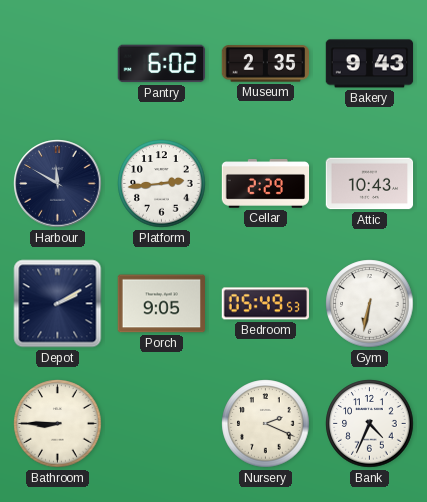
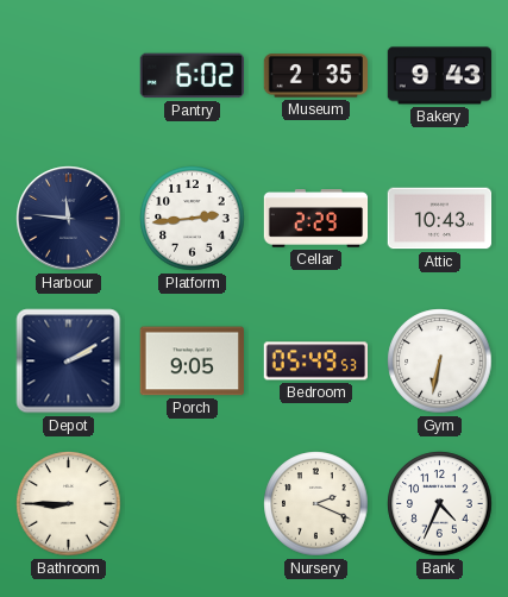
Harbour: 11:50 -> 11:46
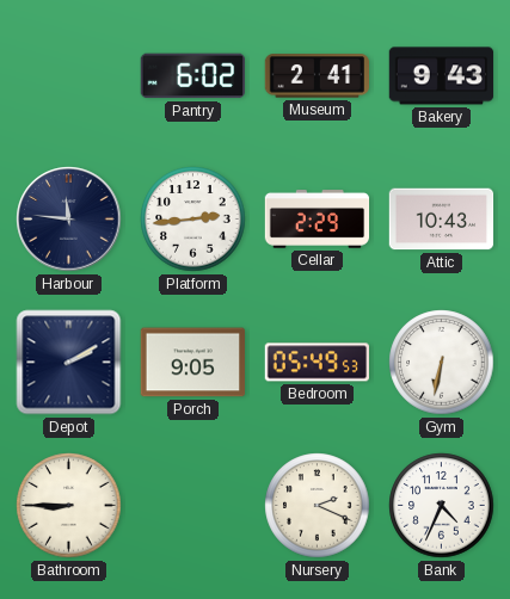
Museum: 2:35 -> 2:41
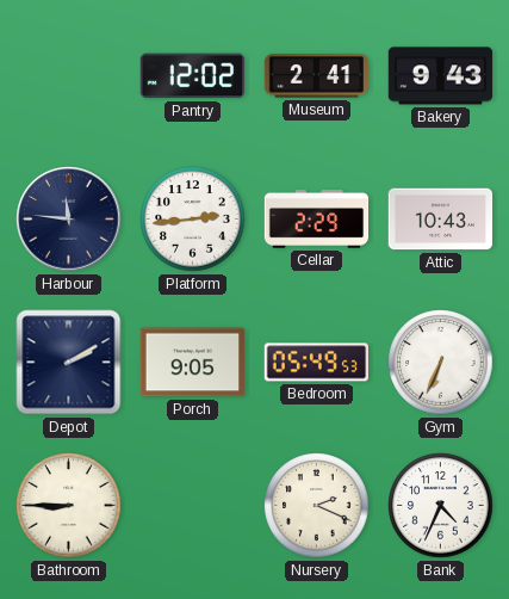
Pantry: 6:02 -> 12:02
Gym: 6:32 -> 6:34
